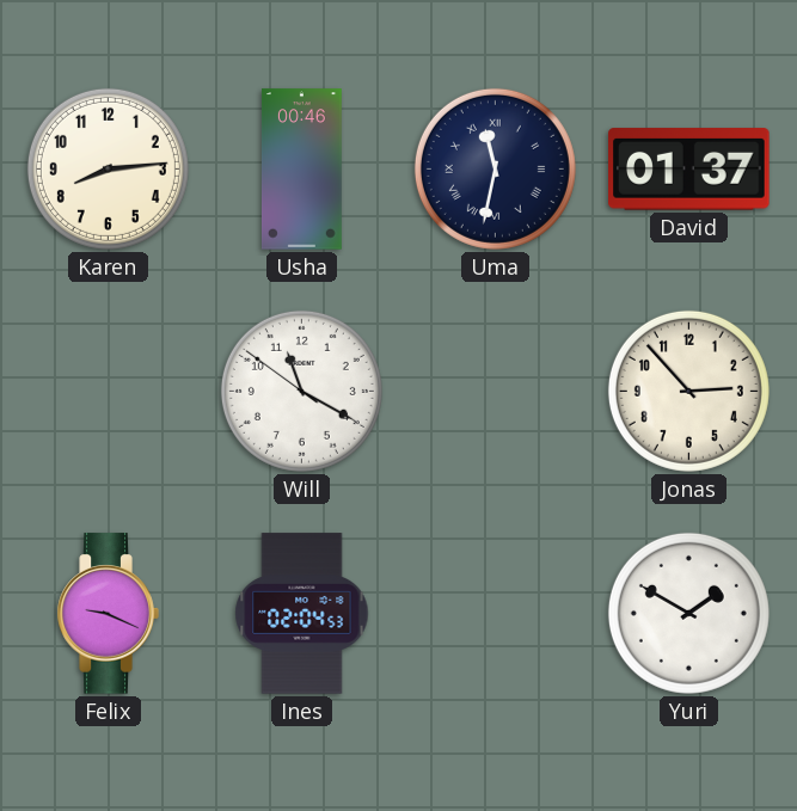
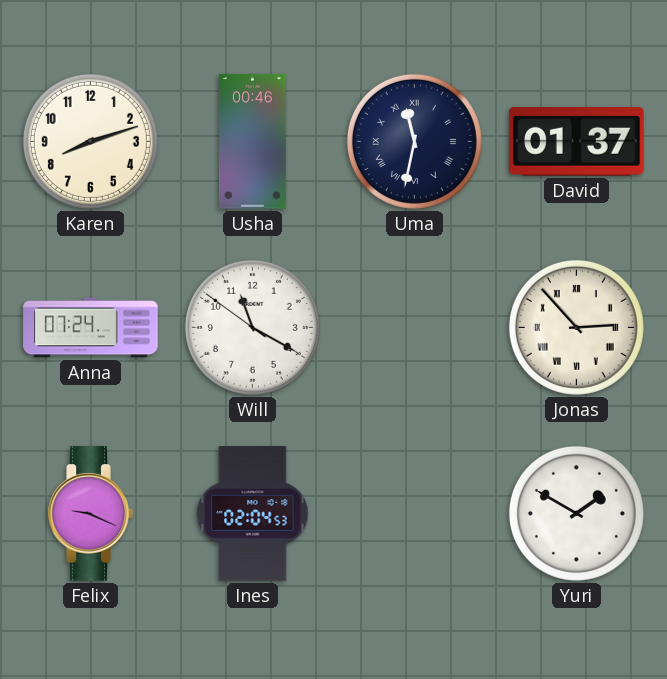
Karen: 8:14 -> 8:12
Anna: none -> 07:24
Jonas numerals: Arabic -> Roman
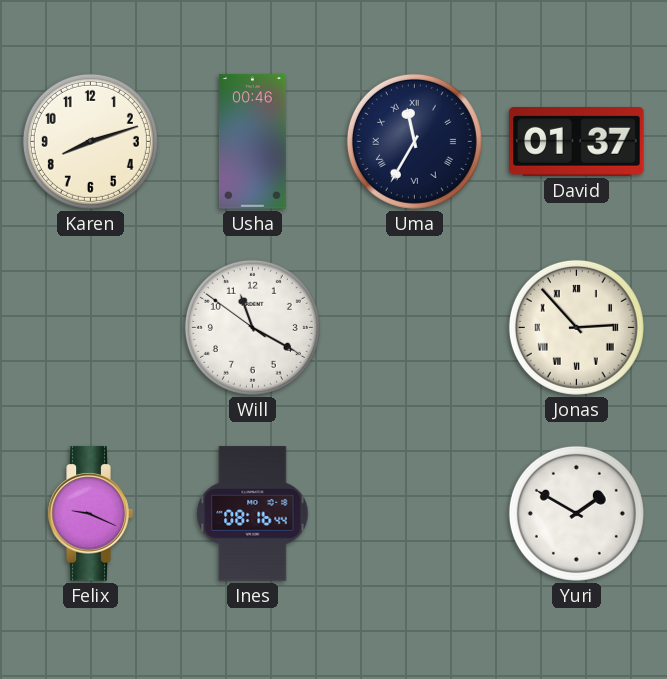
Uma: 11:32 -> 11:35
Anna: 07:24 -> none
Ines: 02:04 -> 08:16
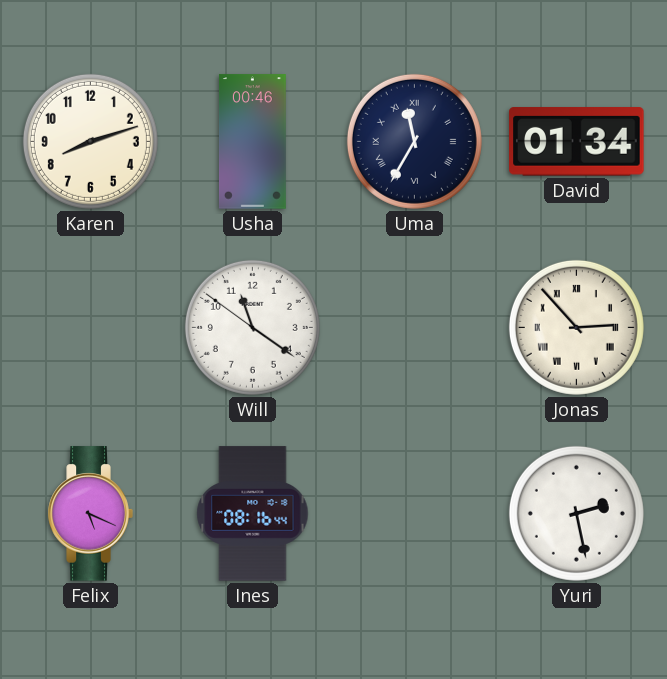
David: 01:37 -> 01:34
Will: 11:19 -> 11:20
Felix: 9:19 -> 5:19
Yuri: 1:50 -> 2:28
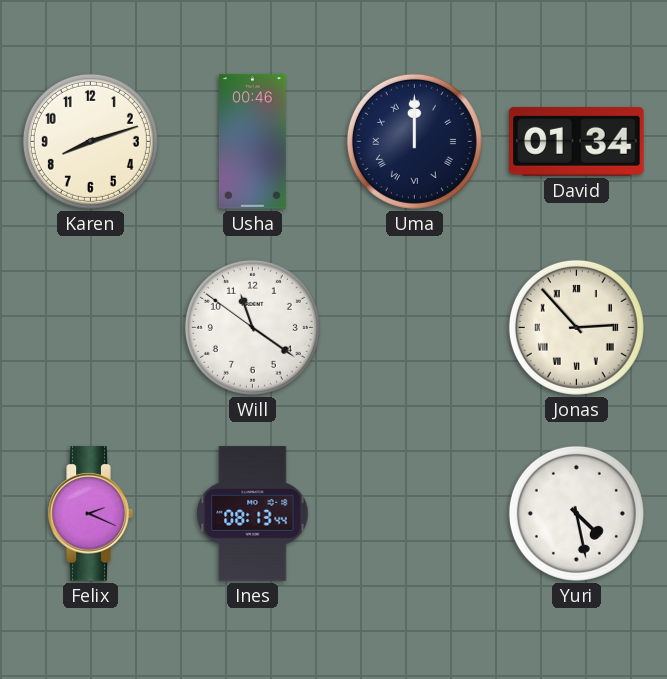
Uma: 11:35 -> 12:00
Felix: 5:19 -> 2:19
Ines: 08:16 -> 08:13
Yuri: 2:28 -> 4:28
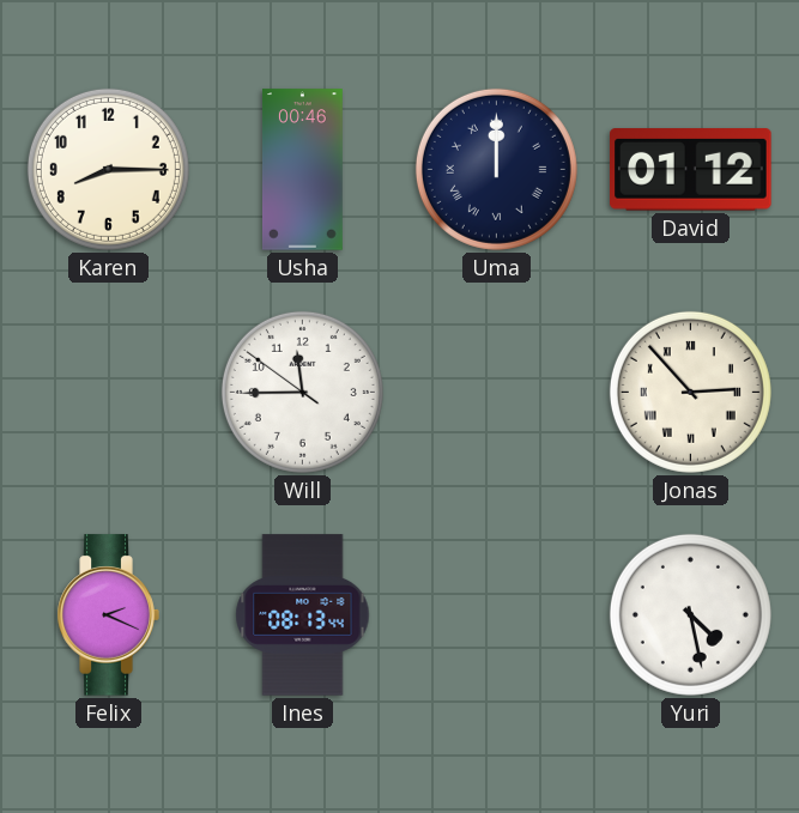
Karen: 8:12 -> 8:15
David: 01:34 -> 01:12
Will: 11:20 -> 11:44
